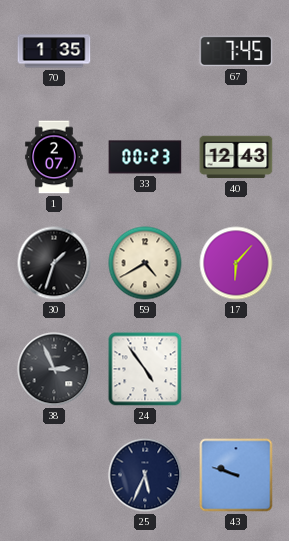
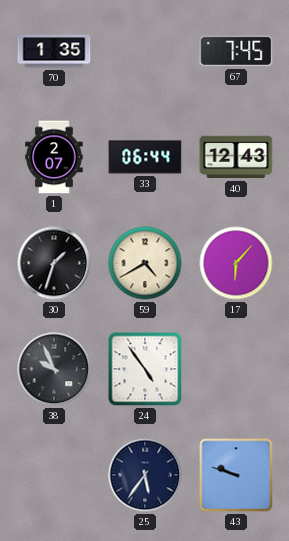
33: 00:23 -> 06:44
38: 2:56 -> 9:56
25: 5:34 -> 5:36
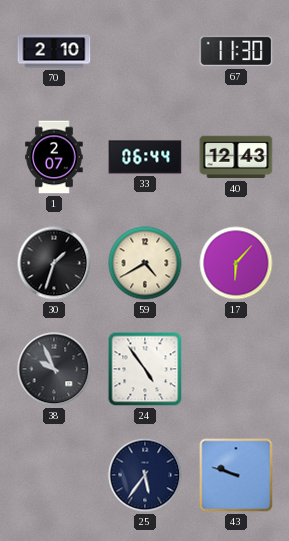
70: 1:35 -> 2:10
67: 7:45 -> 11:30
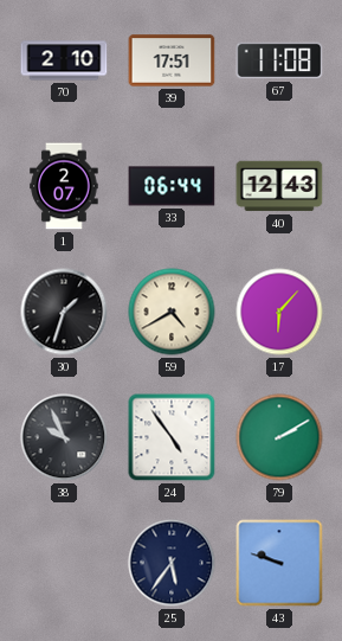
39: none -> 17:51
67: 11:30 -> 11:08
79: none -> 2:10
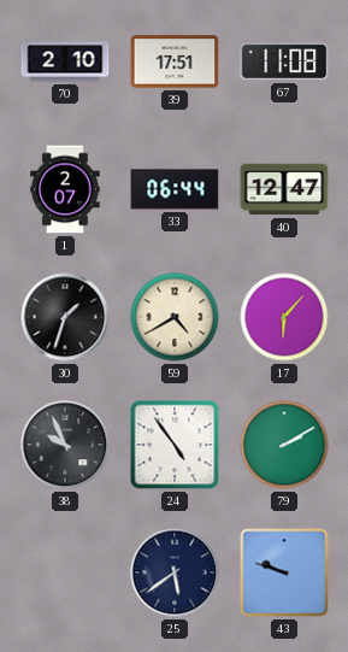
40: 12:43 -> 12:47
25: 5:36 -> 5:39
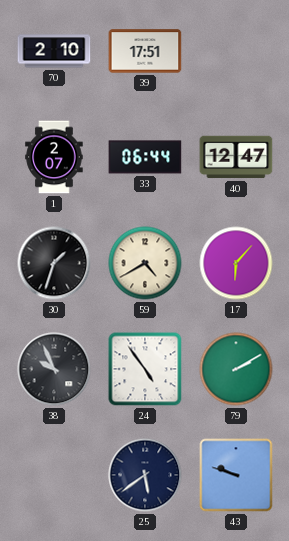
67: 11:08 -> none
